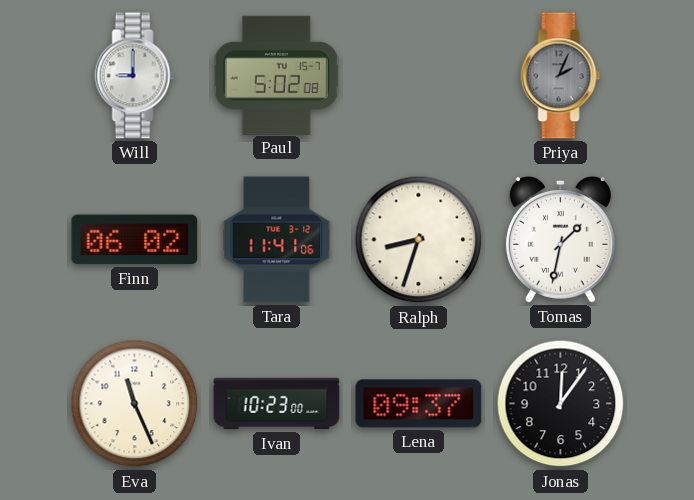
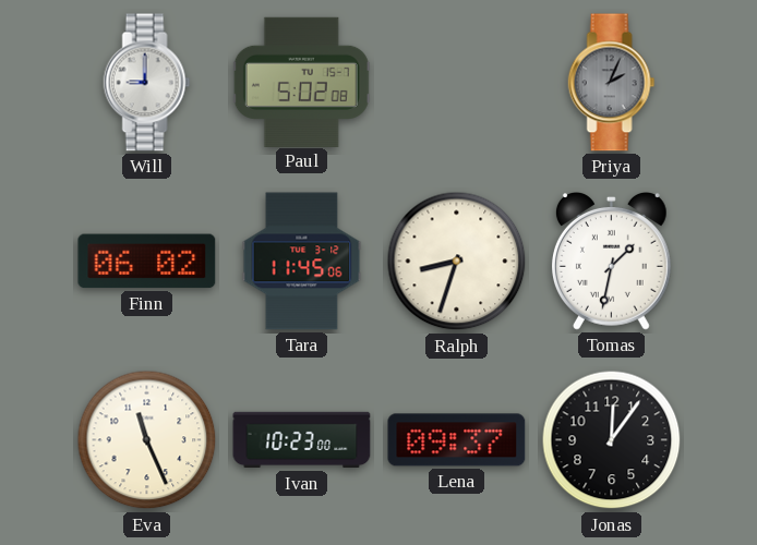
Tara: 11:41 -> 11:45
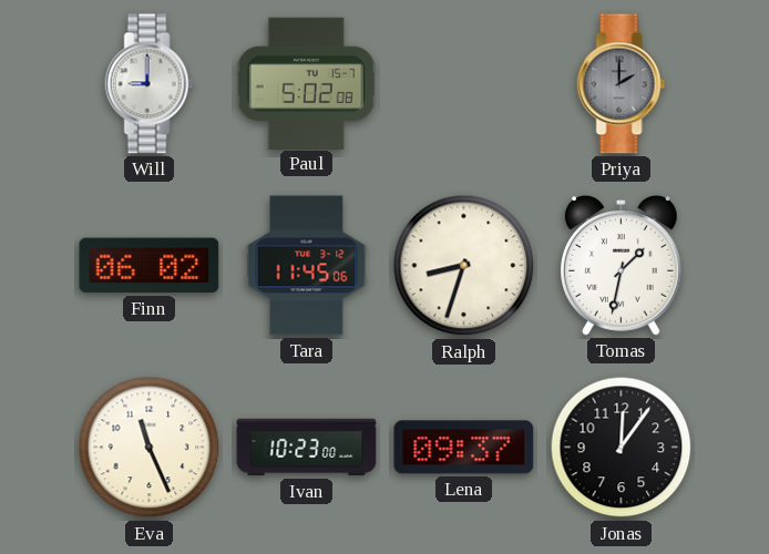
Priya: 2:04 -> 2:00
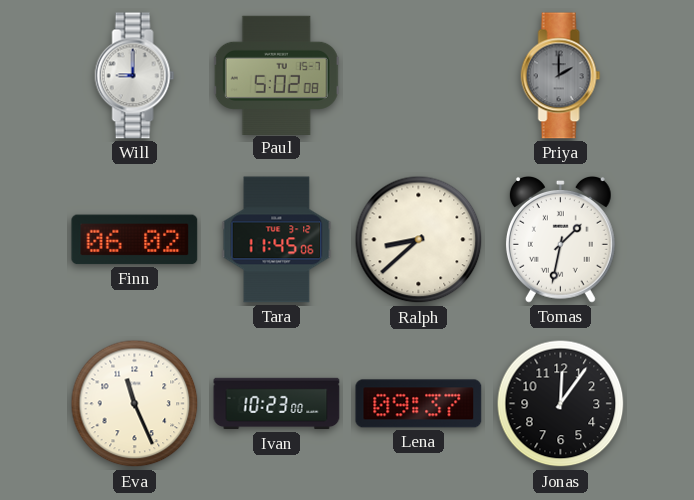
Ralph: 8:33 -> 8:38
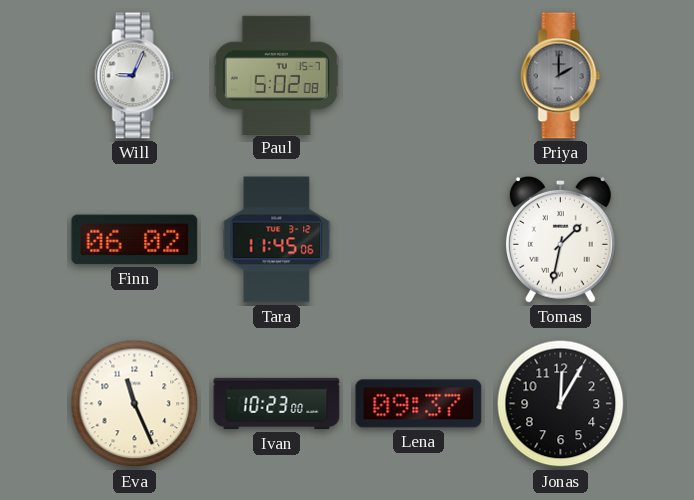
Will: 9:00 -> 9:04
Ralph: 8:38 -> none
Jonas: 12:06 -> 12:05
